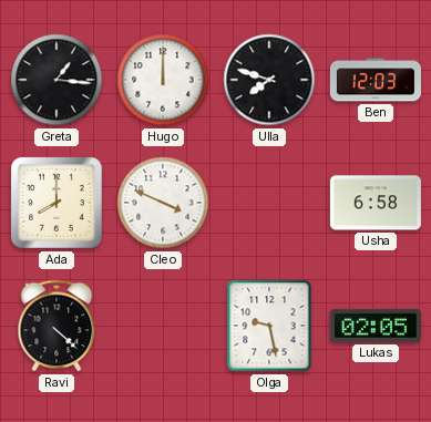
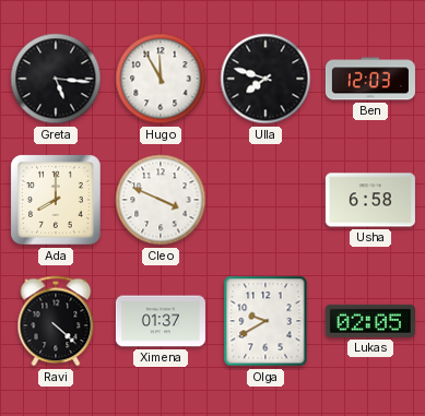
Greta: 1:16 -> 5:16
Hugo: 12:00 -> 11:55
Ximena: none -> 01:37
Olga: 9:28 -> 9:40
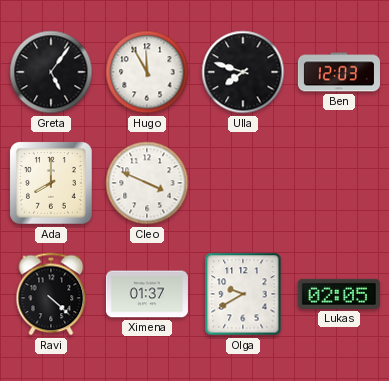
Greta: 5:16 -> 5:06
Usha: 6:58 -> none
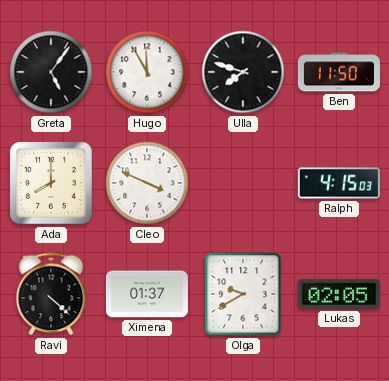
Ben: 12:03 -> 11:50
Ralph: none -> 4:15
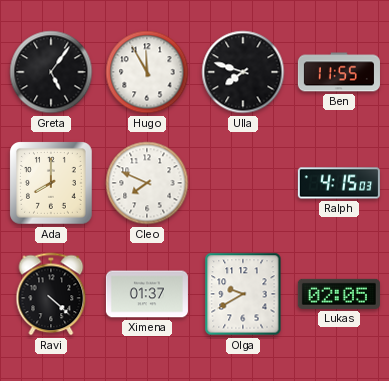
Ben: 11:50 -> 11:55
Cleo: 3:49 -> 7:49
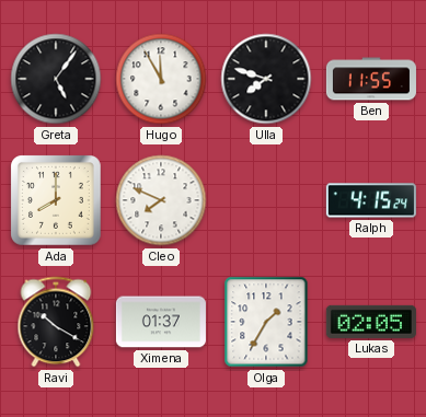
Ralph: 4:15:03 -> 4:15:24
Ravi: 4:22 -> 10:20
Olga: 9:40 -> 1:35
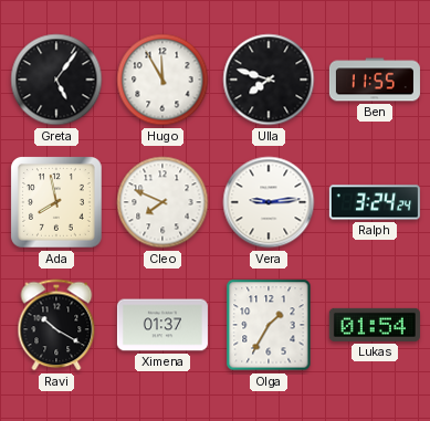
Ada: 8:00 -> 7:58
Vera: none -> 9:14
Ralph: 4:15 -> 3:24
Lukas: 02:05 -> 01:54
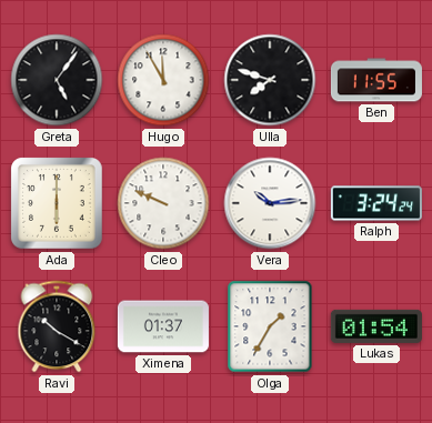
Ada: 7:58 -> 6:00
Cleo: 7:49 -> 9:49
Vera: 9:14 -> 10:14
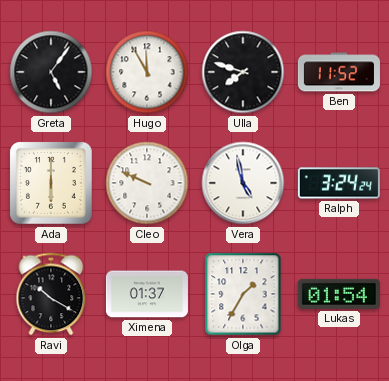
Ben: 11:55 -> 11:52
Vera: 10:14 -> 4:58
